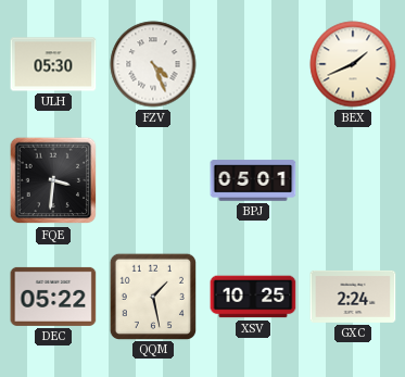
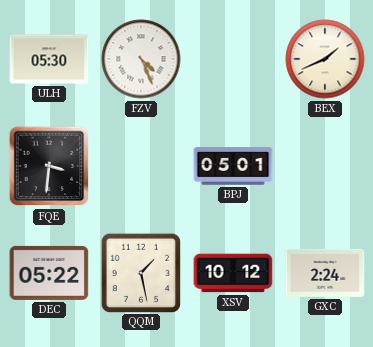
XSV: 10:25 -> 10:12
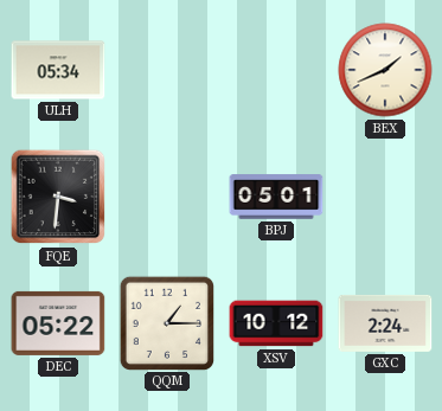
ULH: 05:30 -> 05:34
FZV: 4:26 -> none
QQM: 1:28 -> 1:15
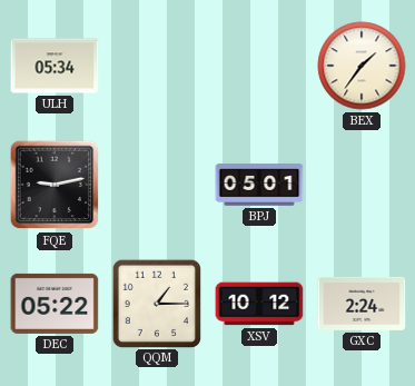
BEX: 1:41 -> 1:36
FQE: 3:31 -> 9:13
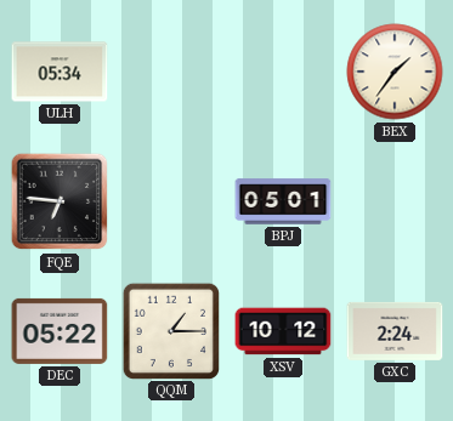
FQE: 9:13 -> 6:46
